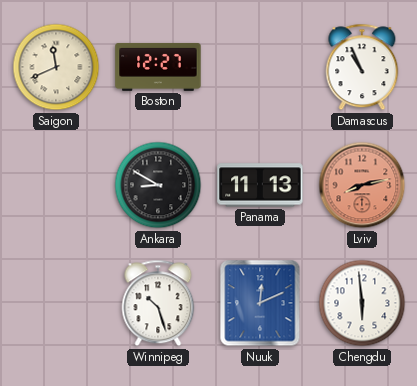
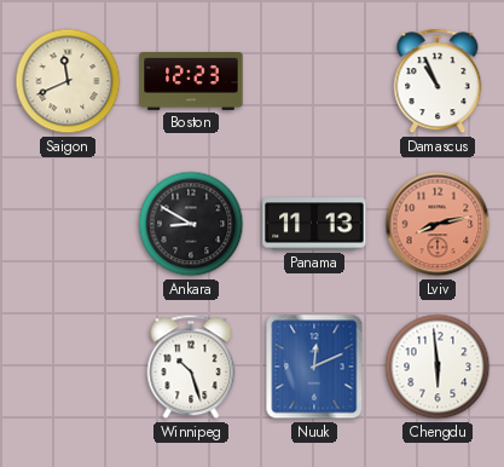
Boston: 12:27 -> 12:23
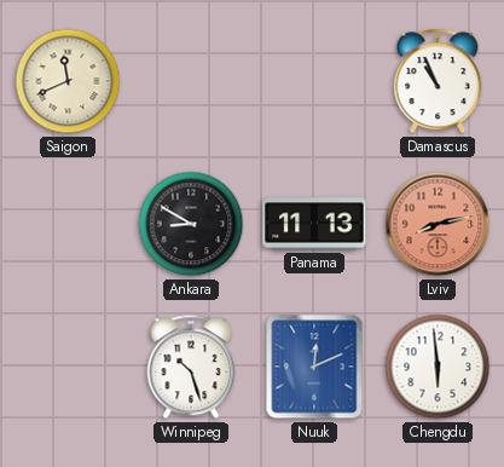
Boston: 12:23 -> none
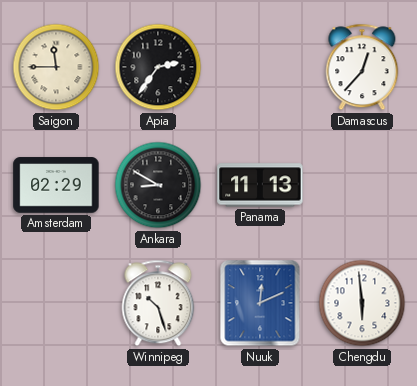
Saigon: 11:41 -> 11:45
Apia: none -> 2:36
Damascus: 10:56 -> 12:37
Amsterdam: none -> 02:29
Lviv: 8:13 -> none
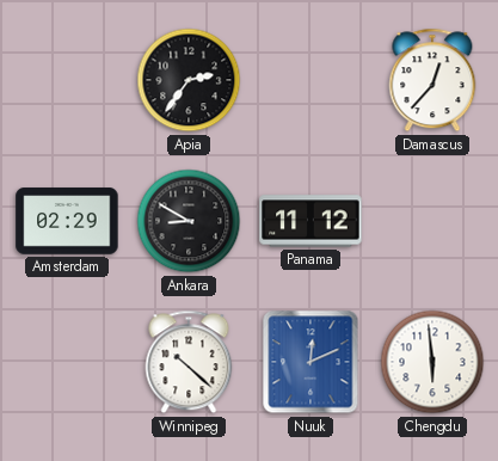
Saigon: 11:45 -> none
Panama: 11:13 -> 11:12
Winnipeg: 10:27 -> 10:22
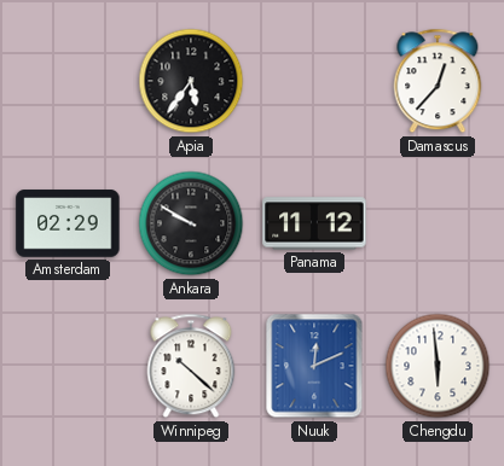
Apia: 2:36 -> 5:36
Ankara: 8:50 -> 9:50
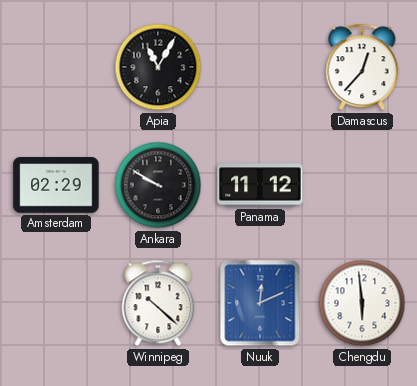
Apia: 5:36 -> 11:05
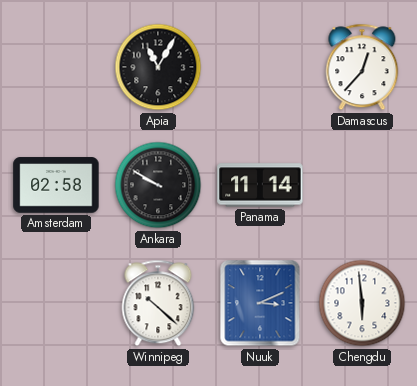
Amsterdam: 02:29 -> 02:58
Panama: 11:12 -> 11:14
Nuuk: 12:11 -> 3:11
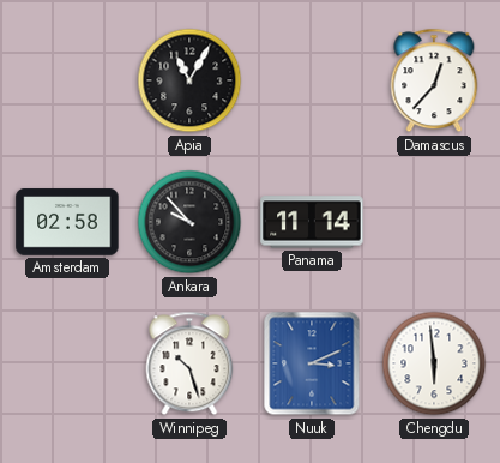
Ankara: 9:50 -> 9:53
Winnipeg: 10:22 -> 10:27
